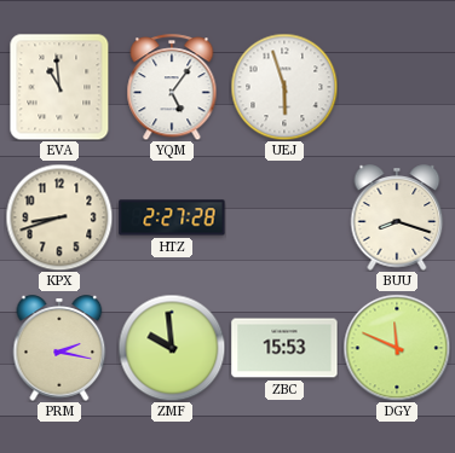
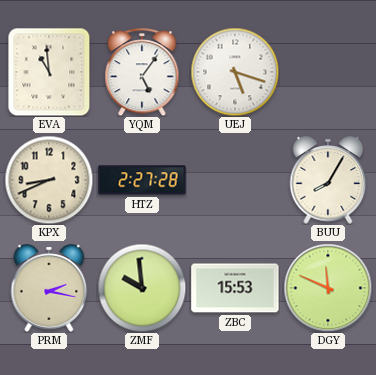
UEJ: 5:57 -> 5:18
KPX: 8:42 -> 8:41
BUU: 8:18 -> 8:05
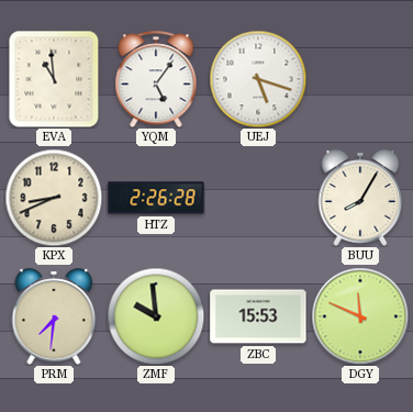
HTZ: 2:27 -> 2:26
PRM: 2:17 -> 7:31
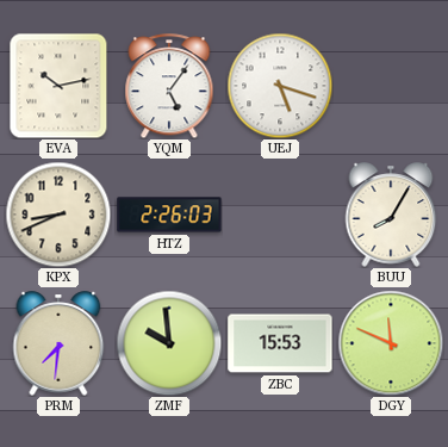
EVA: 10:59 -> 10:13
HTZ: 2:26:28 -> 2:26:03
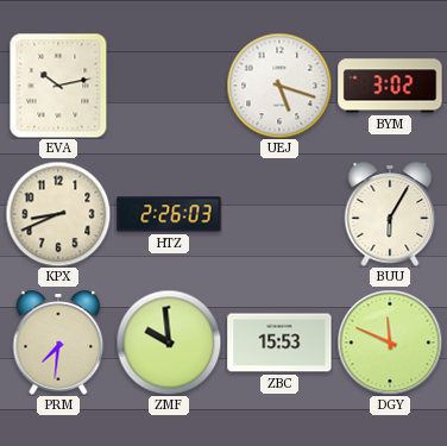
YQM: 5:06 -> none
BYM: none -> 3:02
BUU: 8:05 -> 6:05
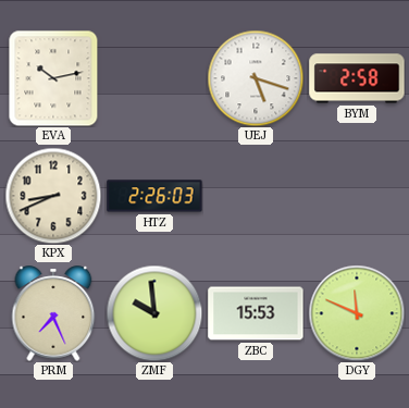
BYM: 3:02 -> 2:58
BUU: 6:05 -> none
PRM: 7:31 -> 7:26
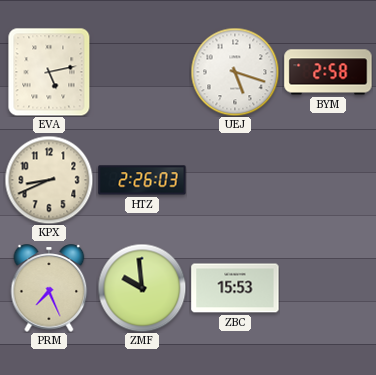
EVA: 10:13 -> 5:13
DGY: 11:49 -> none
